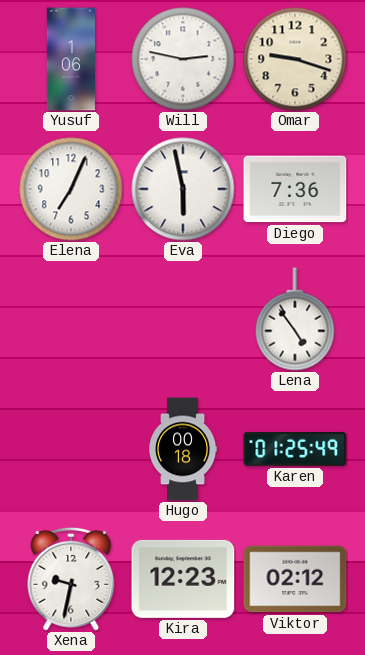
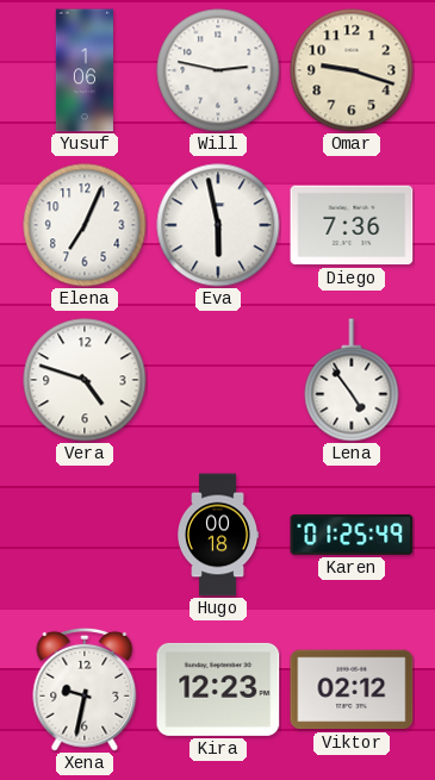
Vera: none -> 4:48
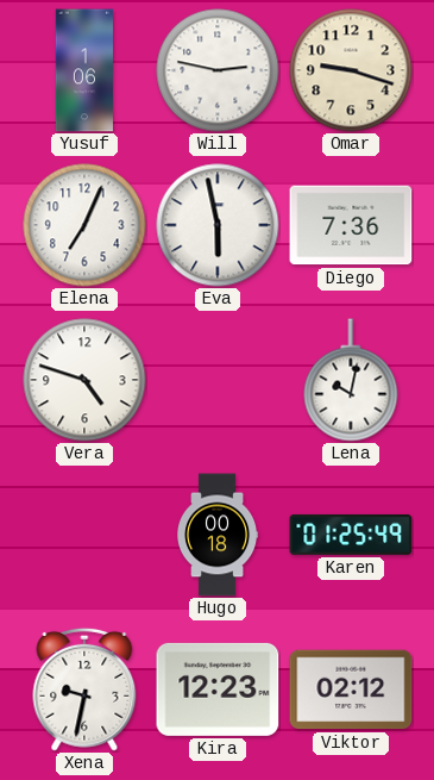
Lena: 4:54 -> 10:02
